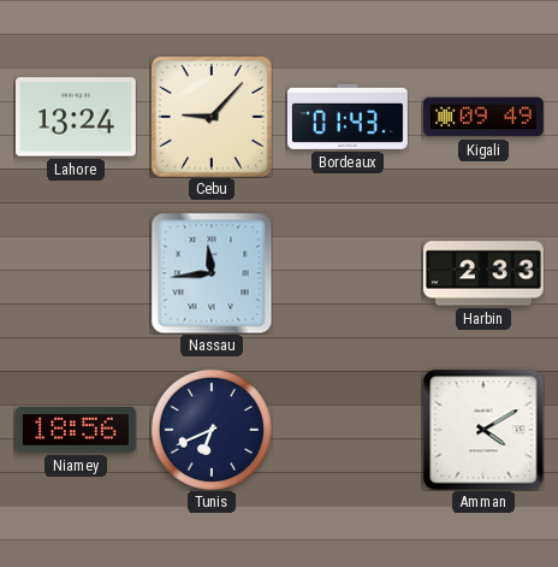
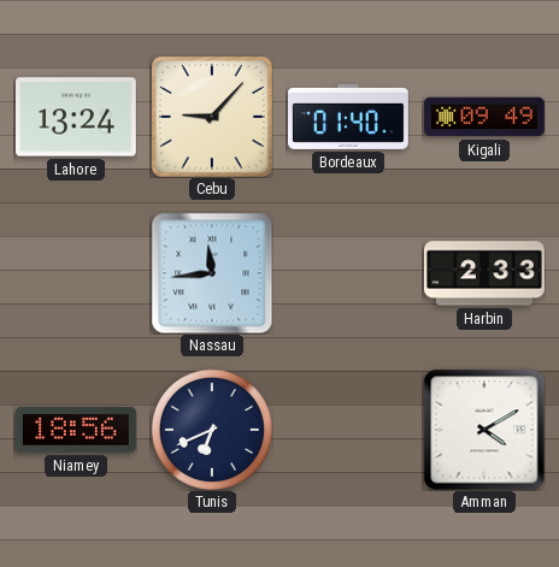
Bordeaux: 01:43 -> 01:40
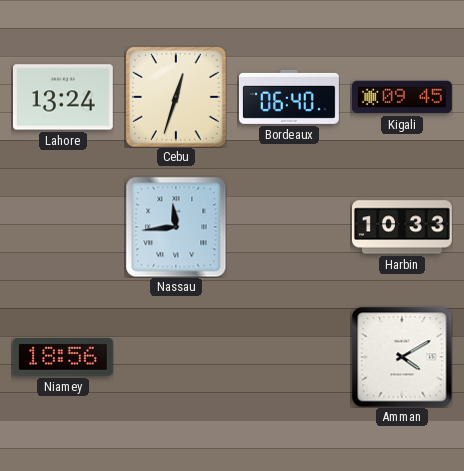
Cebu: 9:07 -> 12:33
Bordeaux: 01:40 -> 06:40
Kigali: 09:49 -> 09:45
Harbin: 2:33 -> 10:33
Tunis: 6:41 -> none
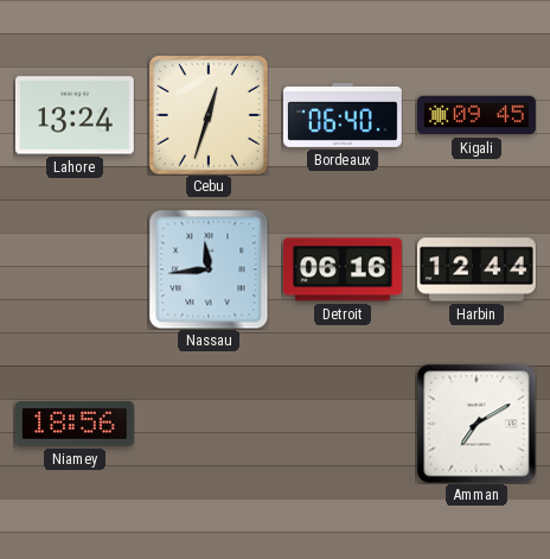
Detroit: none -> 06:16
Harbin: 10:33 -> 12:44
Amman: 4:10 -> 7:10
